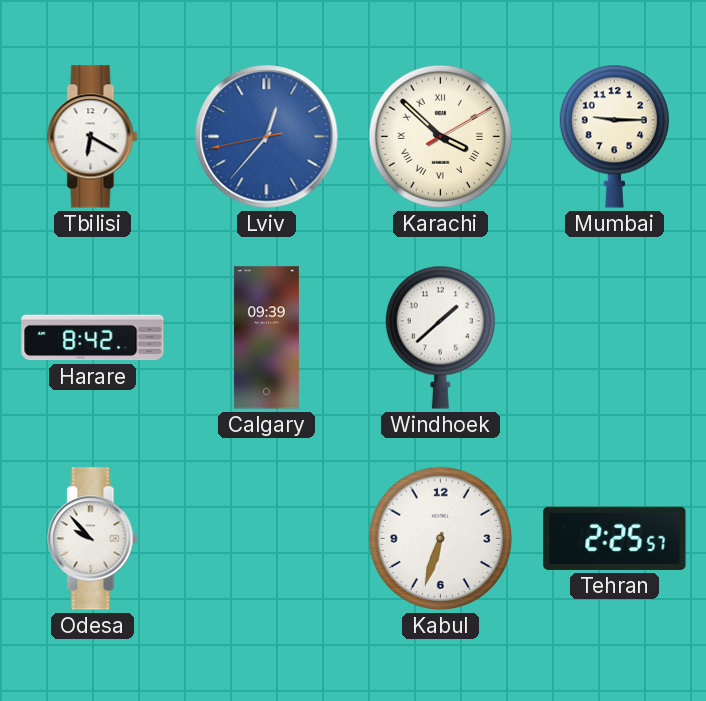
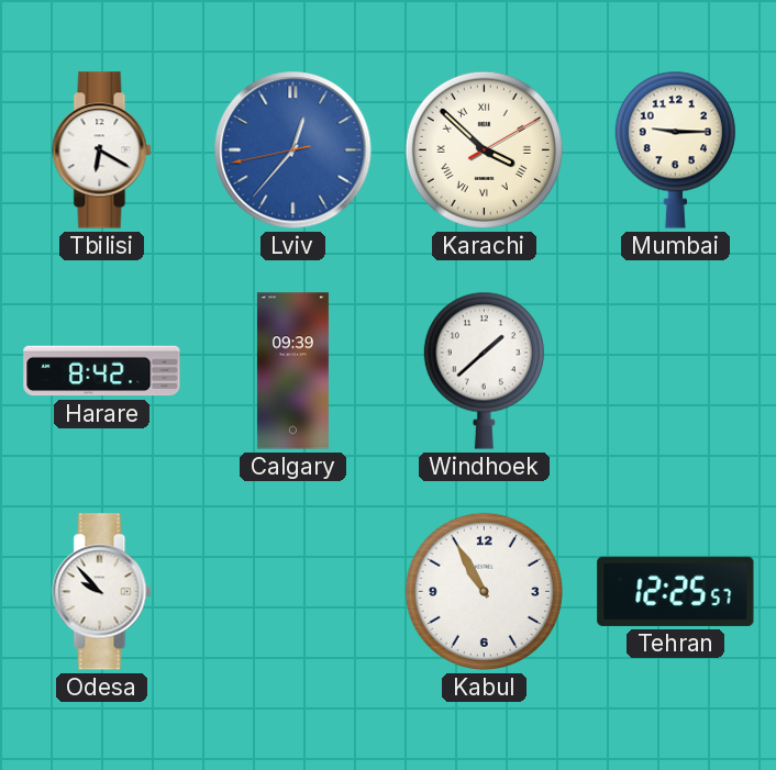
Kabul: 6:33 -> 10:55
Tehran: 2:25 -> 12:25
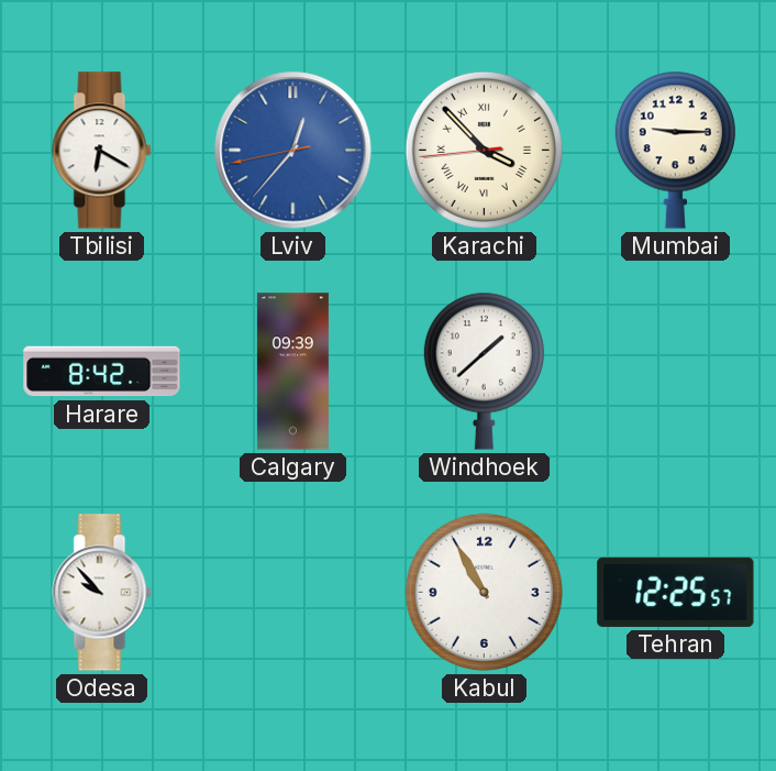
Karachi: 3:52:10 -> 3:52:44
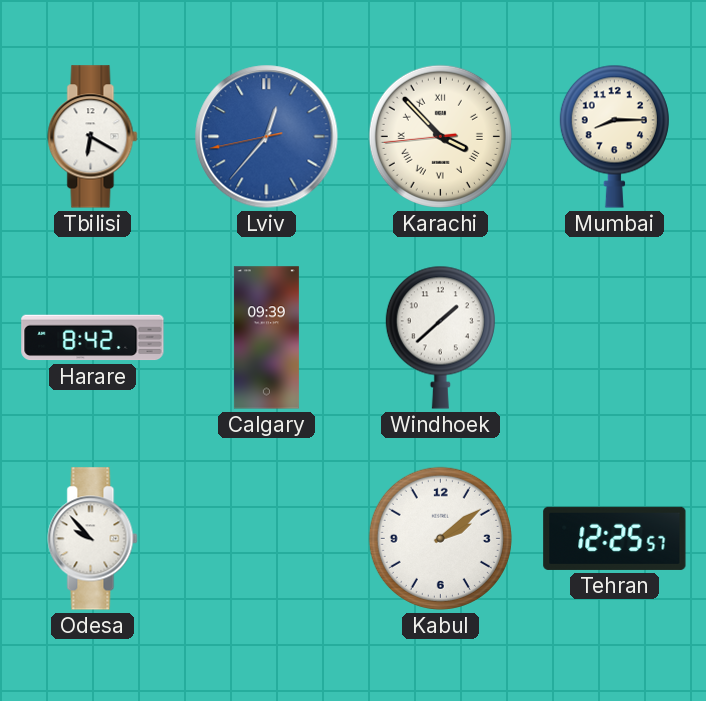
Mumbai: 9:15 -> 8:15
Kabul: 10:55 -> 2:09
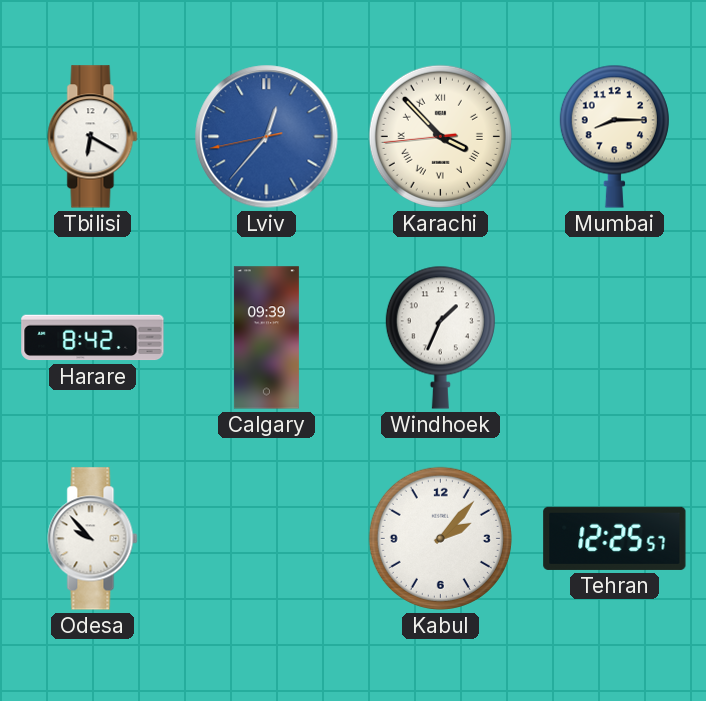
Windhoek: 1:38 -> 1:34
Kabul: 2:09 -> 2:07
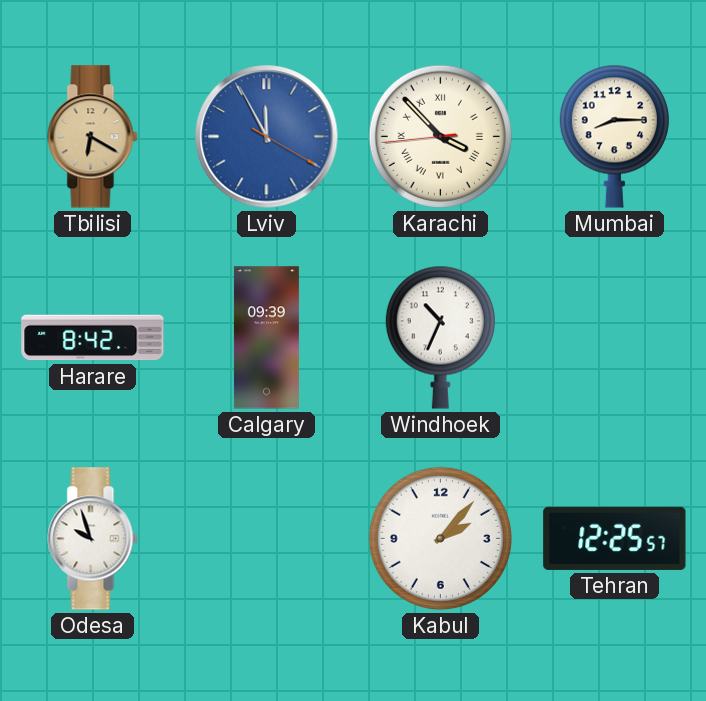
Tbilisi dial: white -> champagne
Lviv: 12:36 -> 11:55
Windhoek: 1:34 -> 10:34
Odesa: 9:53 -> 9:57
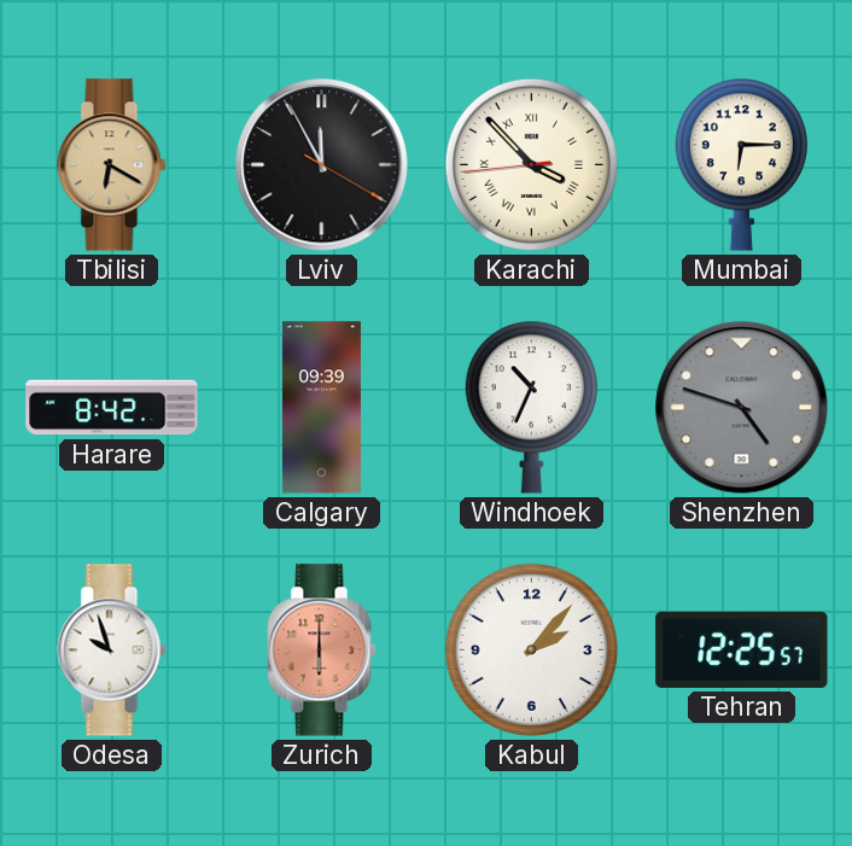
Lviv dial: blue -> black
Mumbai: 8:15 -> 6:15
Shenzhen: none -> 4:48
Zurich: none -> 6:00
